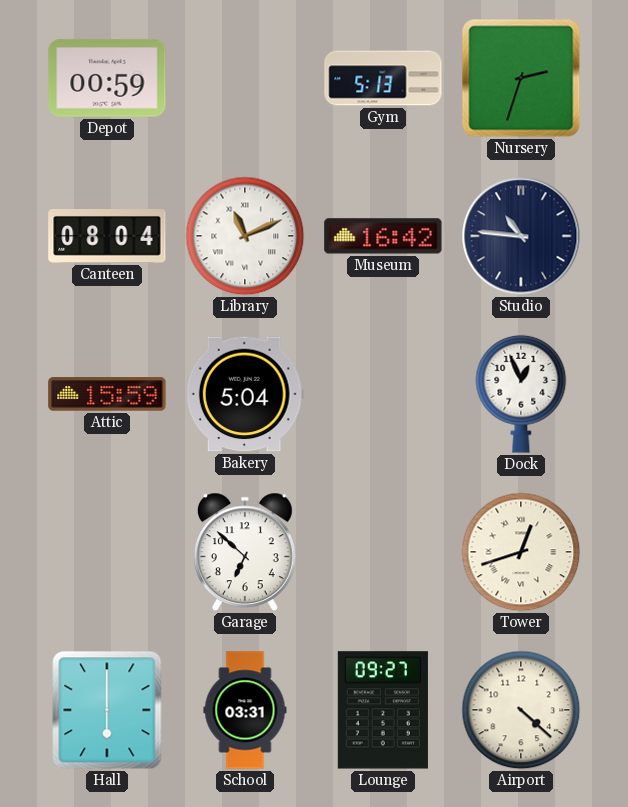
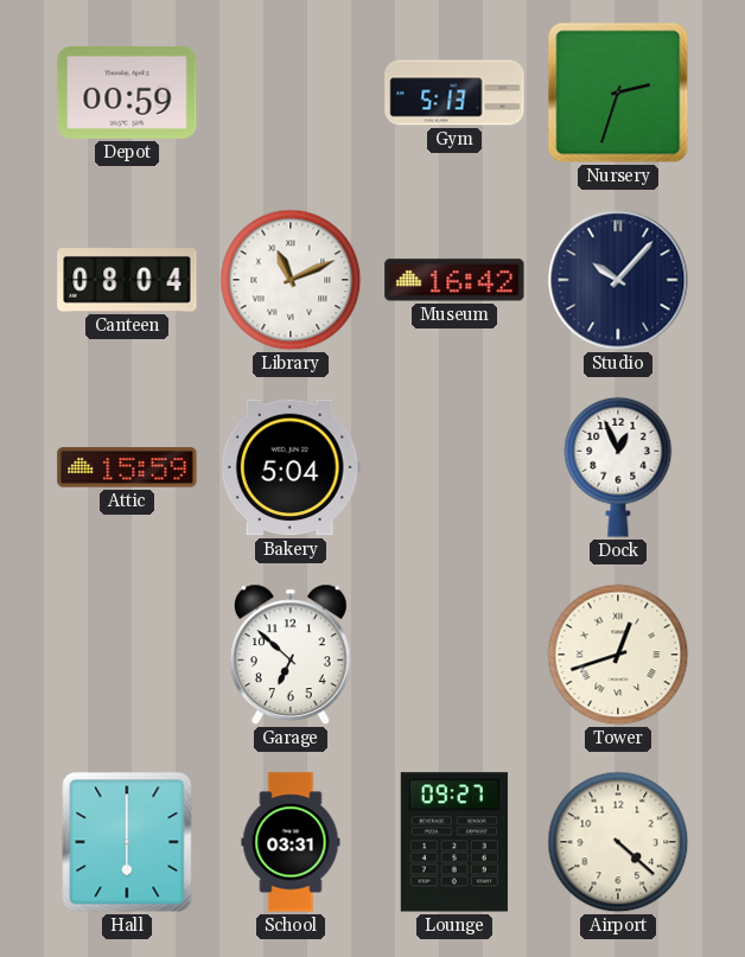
Studio: 10:46 -> 10:07
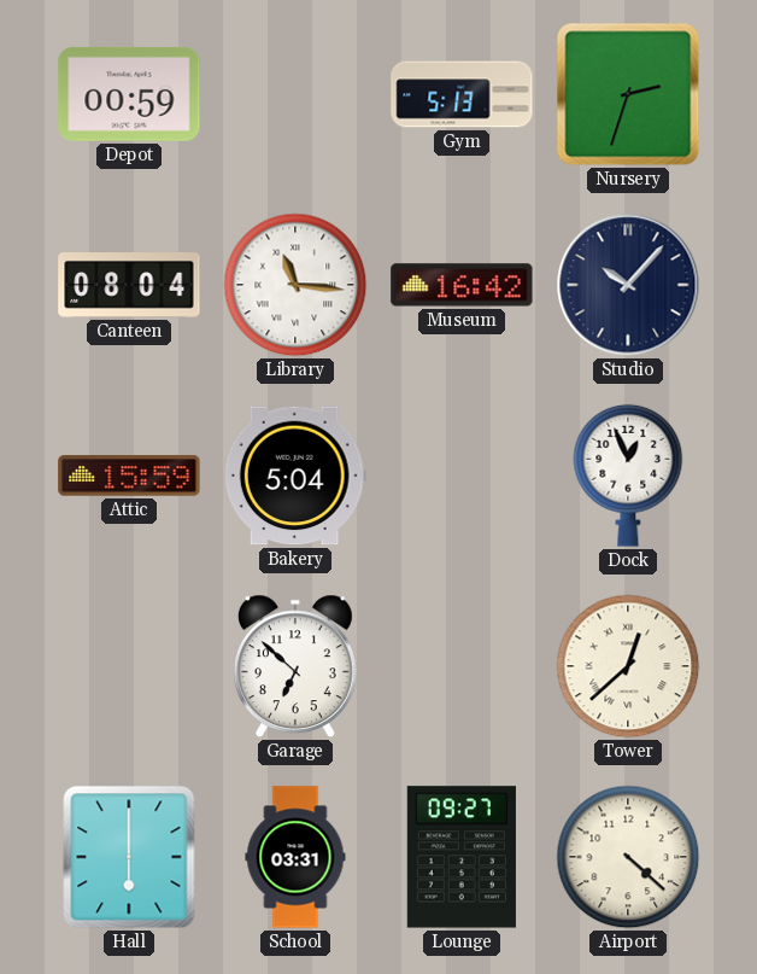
Library: 11:11 -> 11:16
Tower: 12:42 -> 12:38
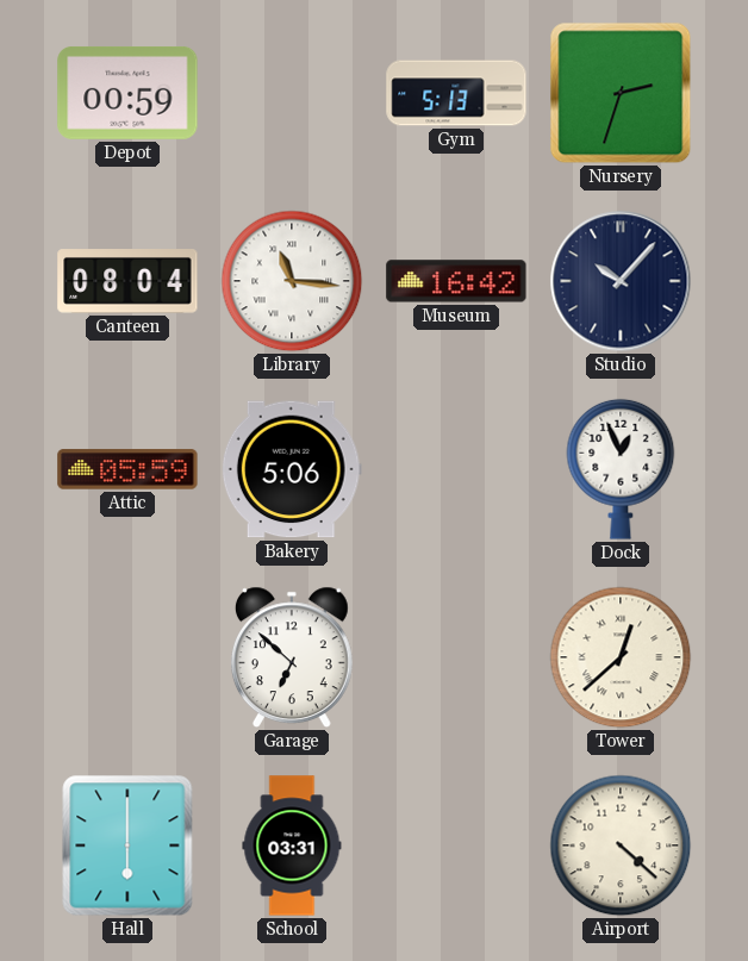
Attic: 15:59 -> 05:59
Bakery: 5:04 -> 5:06
Lounge: 09:27 -> none
